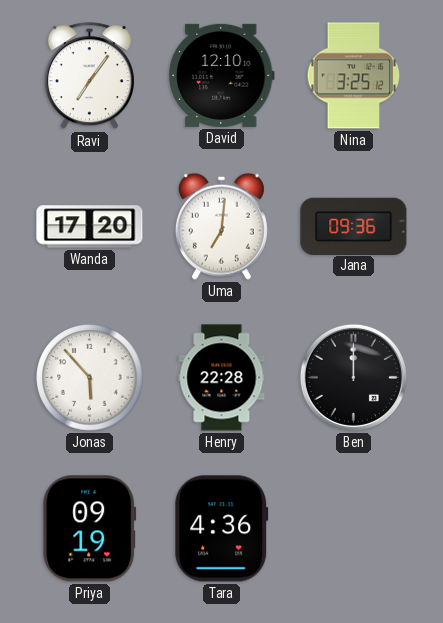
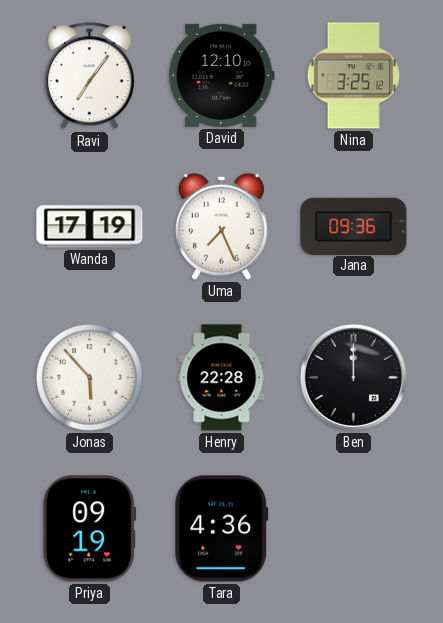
Wanda: 17:20 -> 17:19
Uma: 7:01 -> 7:26
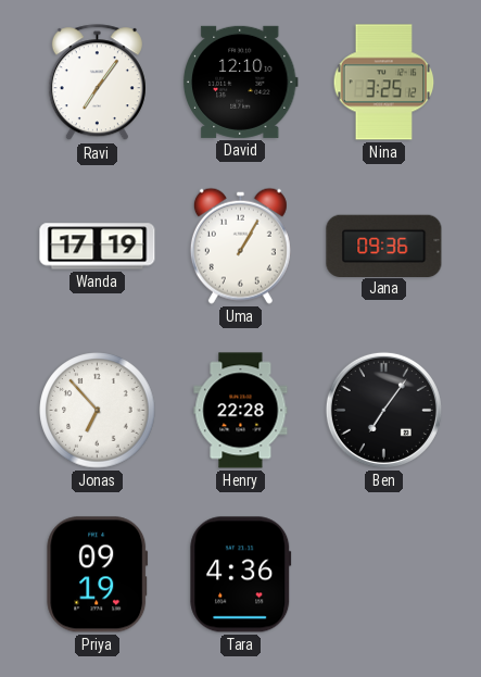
Uma: 7:26 -> 1:05
Jonas: 5:53 -> 6:53
Ben: 12:00 -> 7:06
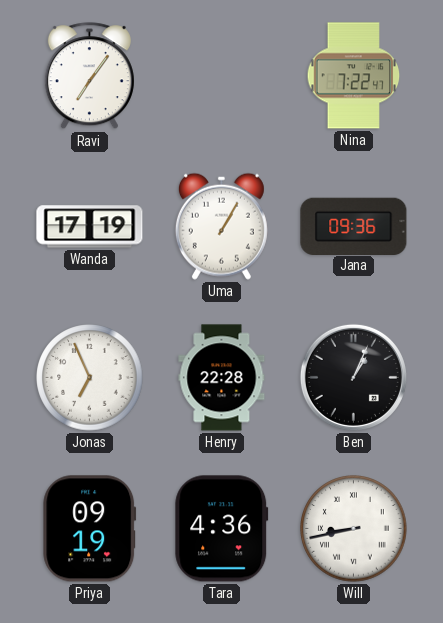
David: 12:10 -> none
Nina: 3:25 -> 7:22
Jonas: 6:53 -> 6:56
Ben: 7:06 -> 1:04
Will: none -> 8:43
